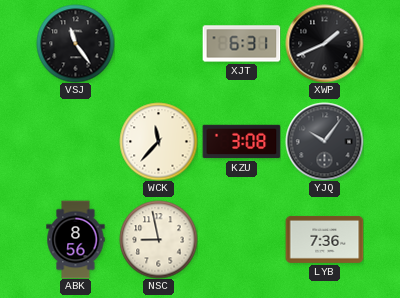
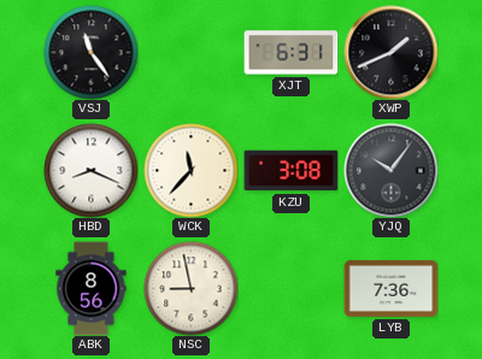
HBD: none -> 8:19
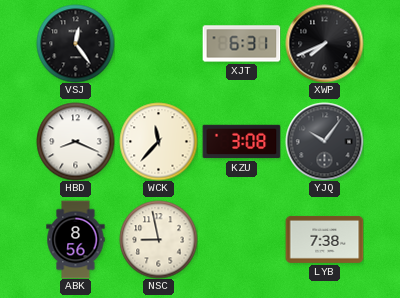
VSJ: 11:24 -> 12:24
XWP: 1:41 -> 7:41
LYB: 7:36 -> 7:38
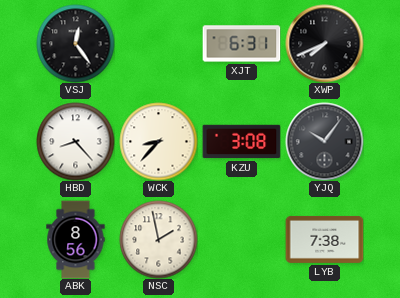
HBD: 8:19 -> 8:23
WCK: 11:37 -> 8:37
NSC: 8:58 -> 1:58
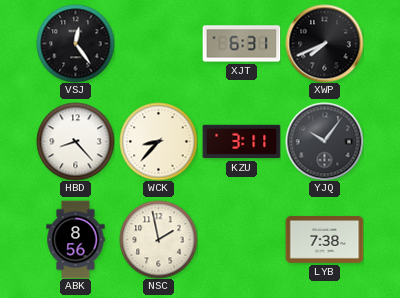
KZU: 3:08 -> 3:11
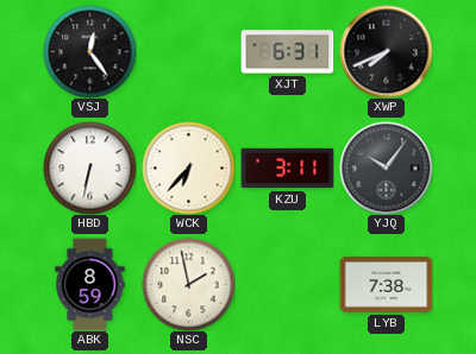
HBD: 8:23 -> 6:32
WCK: 8:37 -> 6:37
ABK: 8:56 -> 8:59
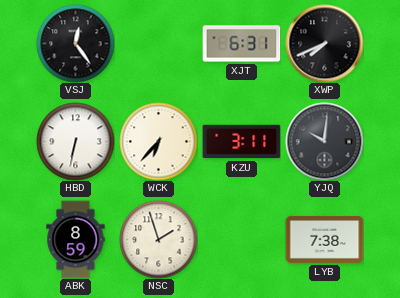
YJQ: 10:06 -> 10:01
NSC: 1:58 -> 1:57
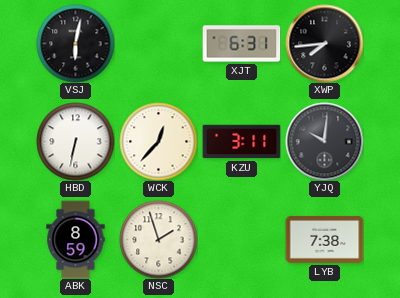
VSJ: 12:24 -> 6:02
XWP: 7:41 -> 7:44
WCK: 6:37 -> 12:37
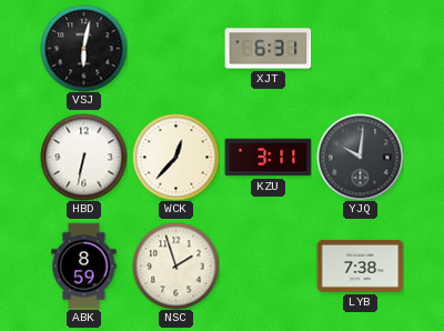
XWP: 7:44 -> none
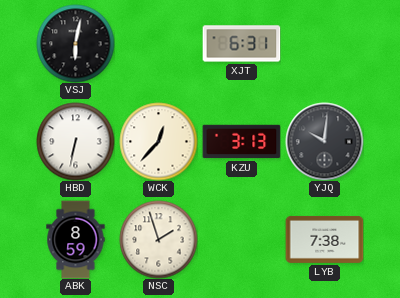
KZU: 3:11 -> 3:13
